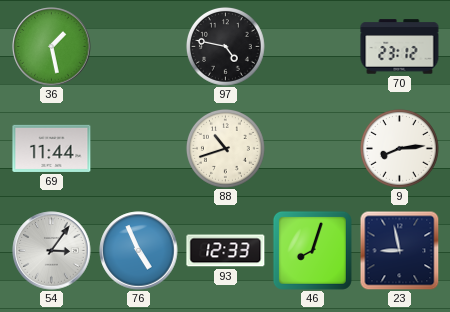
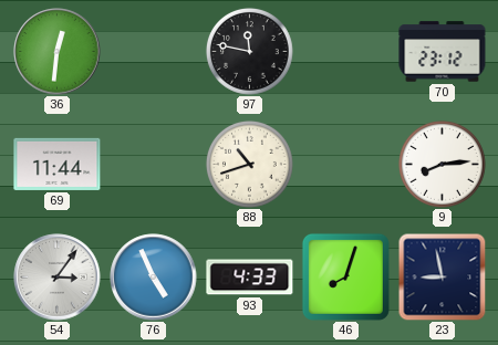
36: 1:28 -> 12:31
97: 4:47 -> 11:47
93: 12:33 -> 4:33
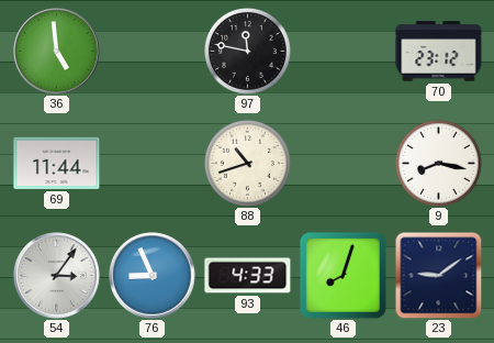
36: 12:31 -> 4:59
9: 8:14 -> 8:17
76: 4:56 -> 8:56
23: 8:58 -> 9:09
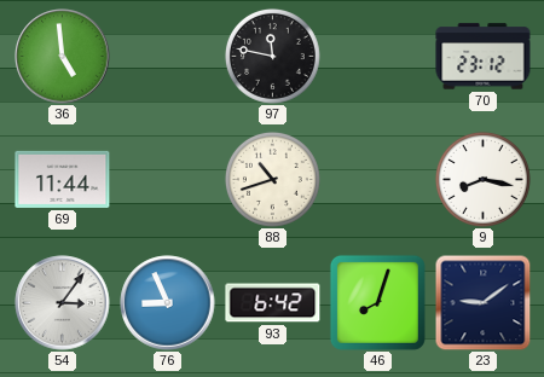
93: 4:33 -> 6:42
